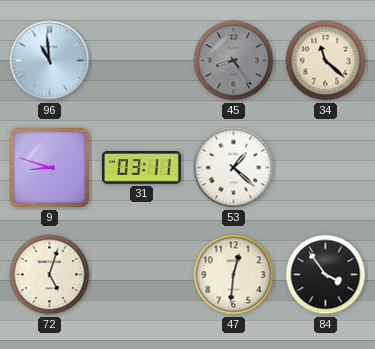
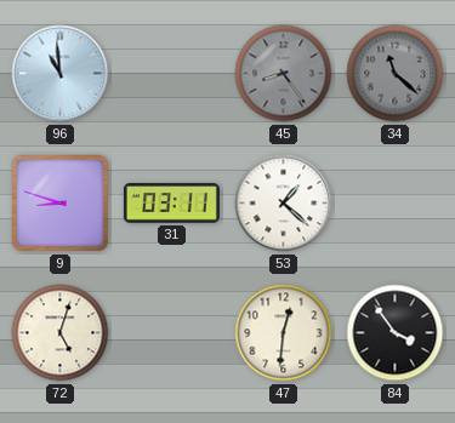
34 dial: cream -> grey
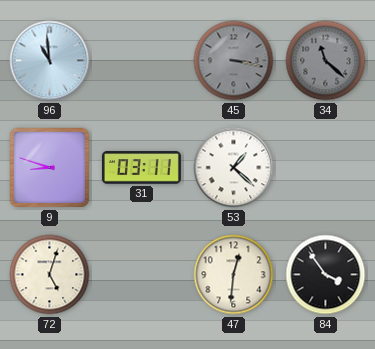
45: 8:24 -> 3:17
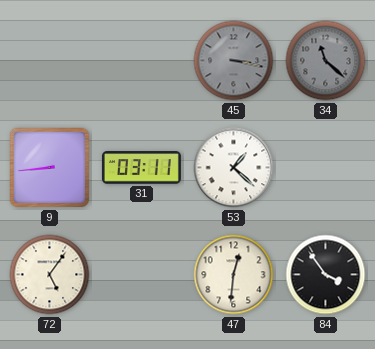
96: 10:59 -> none
9: 8:48 -> 8:44
72: 5:03 -> 5:06
